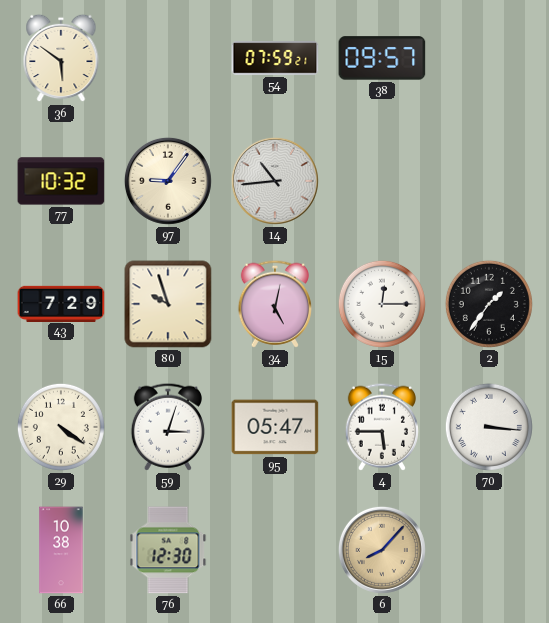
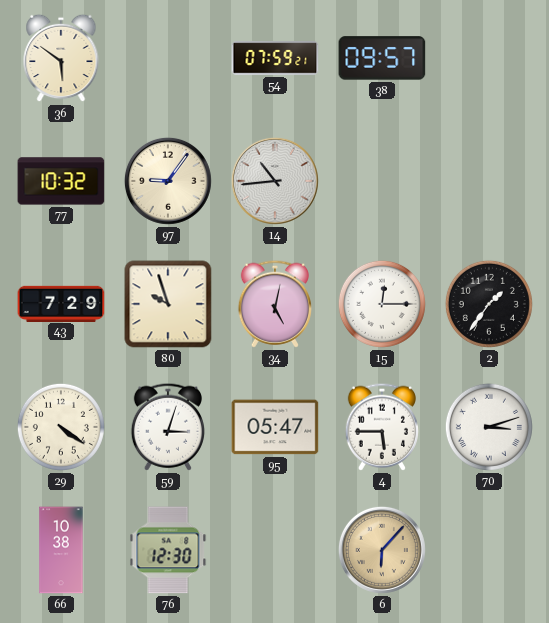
70: 3:16 -> 3:12
6: 8:07 -> 6:07
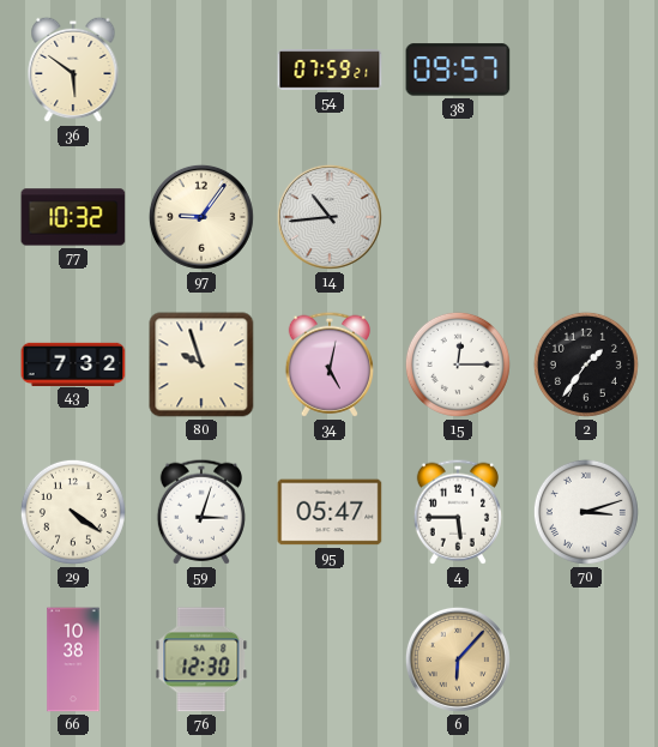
43: 7:29 -> 7:32
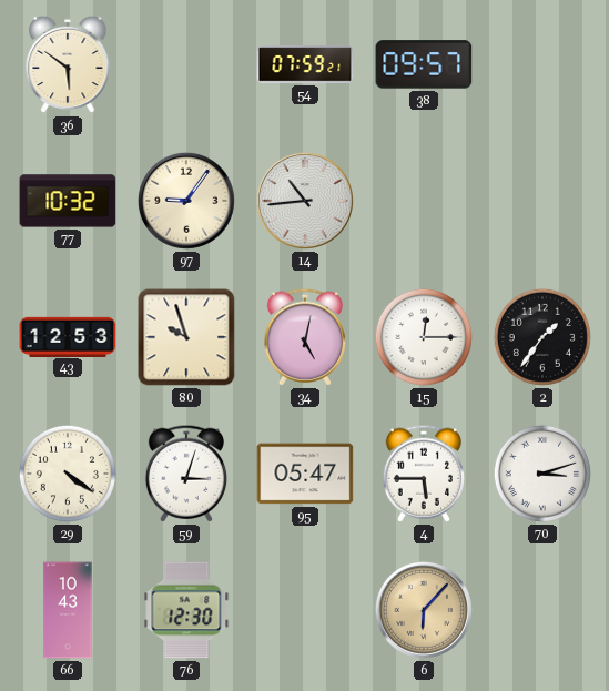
43: 7:32 -> 12:53
66: 10:38 -> 10:43
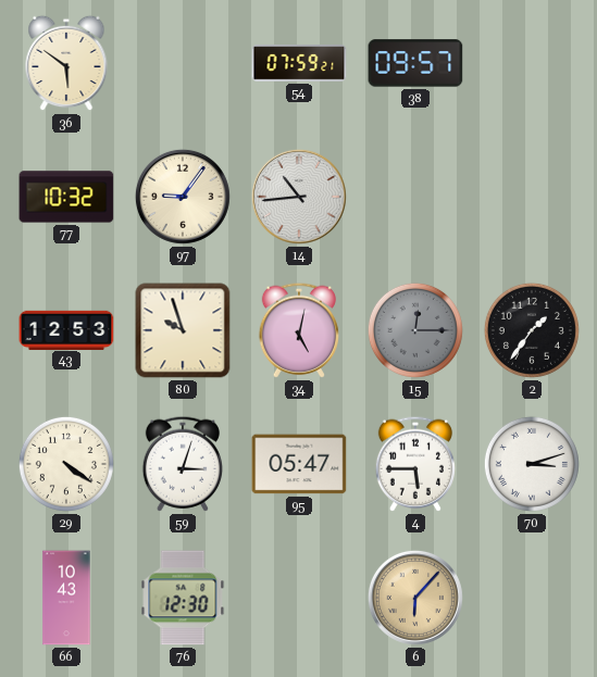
15 dial: white -> grey
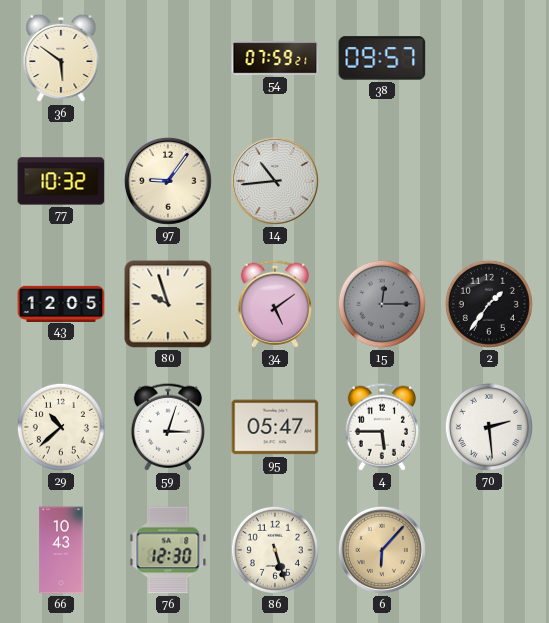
43: 12:53 -> 12:05
34: 5:02 -> 5:09
29: 4:21 -> 10:38
70: 3:12 -> 2:29
86: none -> 5:27
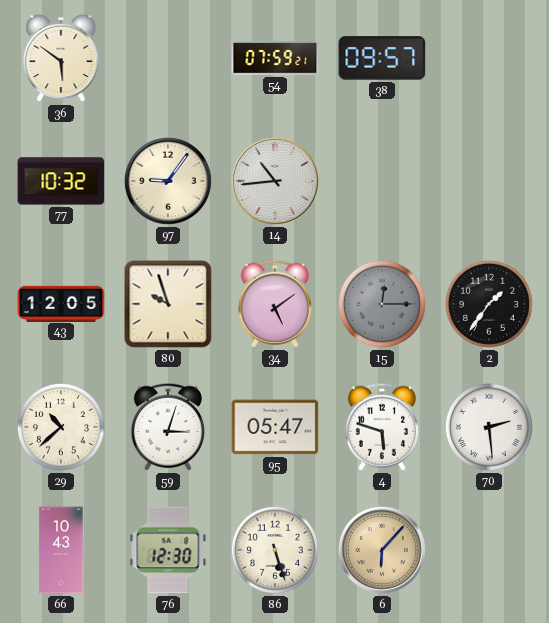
4: 5:45 -> 5:48
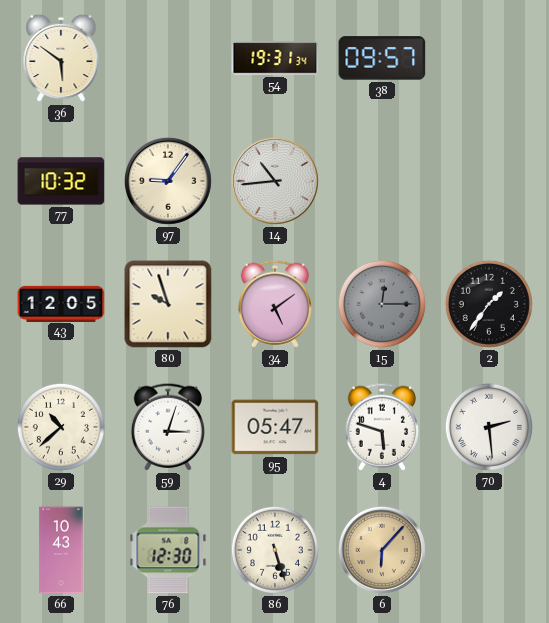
54: 07:59 -> 19:31
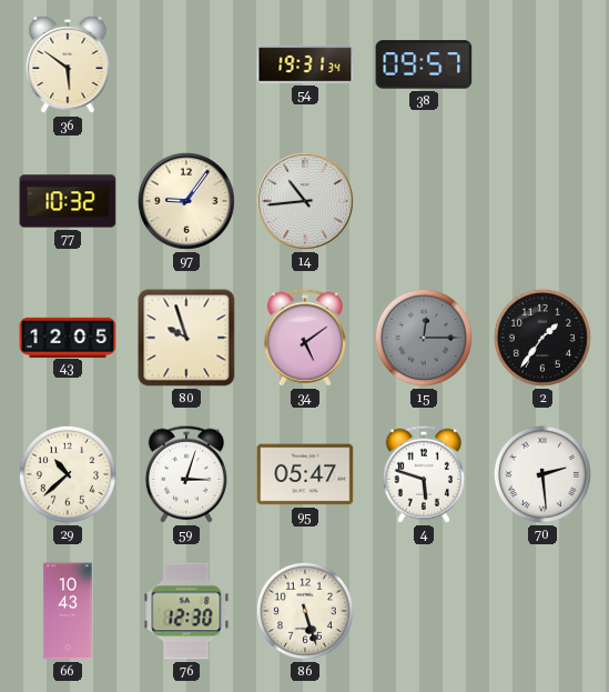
6: 6:07 -> none
